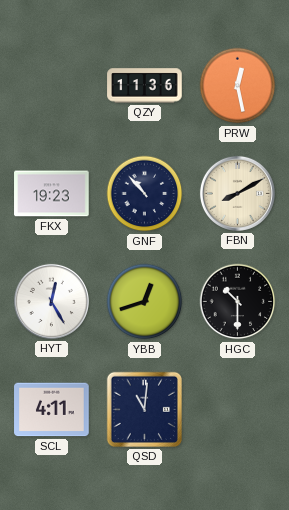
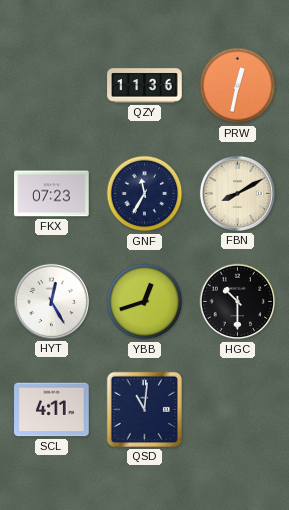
PRW: 12:28 -> 12:32
FKX: 19:23 -> 07:23
GNF: 10:53 -> 11:35
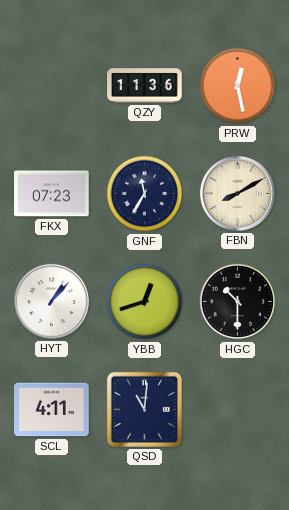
PRW: 12:32 -> 12:28
HYT: 12:25 -> 1:07
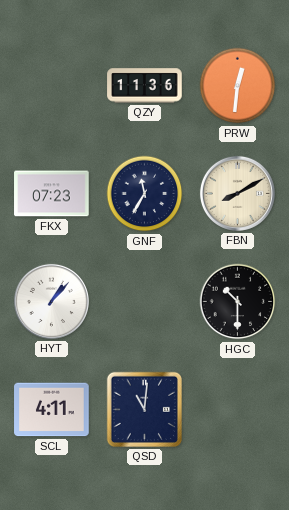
PRW: 12:28 -> 12:31
YBB: 12:42 -> none
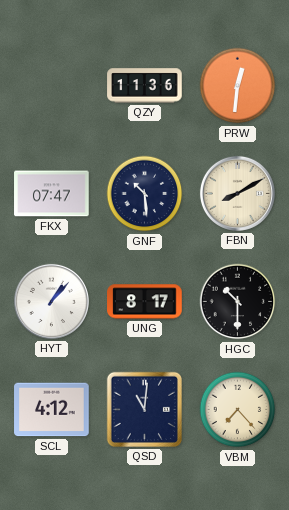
FKX: 07:23 -> 07:47
GNF: 11:35 -> 10:29
UNG: none -> 8:17
SCL: 4:11 -> 4:12
VBM: none -> 7:23
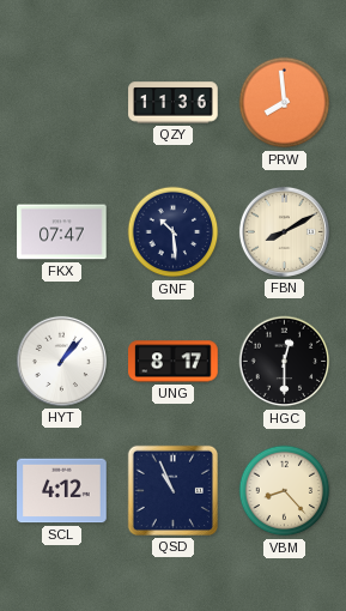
PRW: 12:31 -> 7:59
HGC: 10:30 -> 12:30
QSD: 11:01 -> 10:56
VBM: 7:23 -> 8:23
